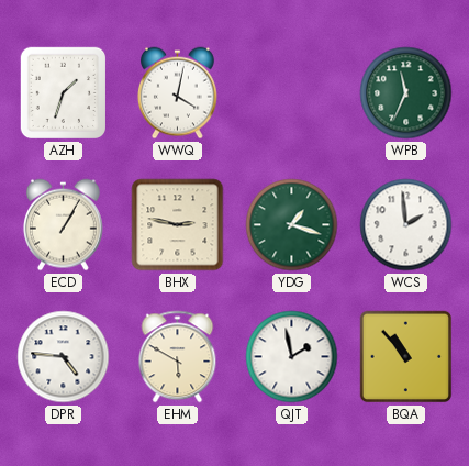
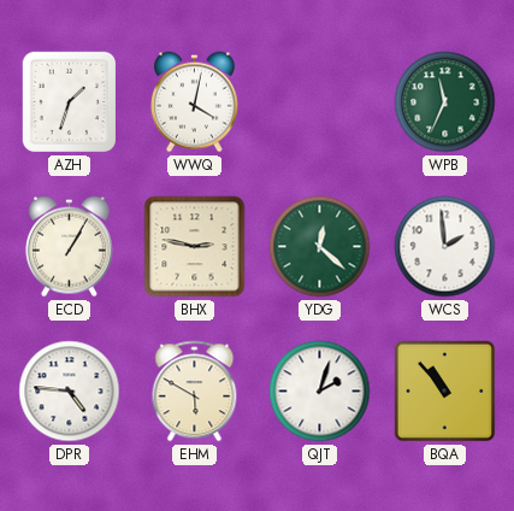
YDG: 1:18 -> 12:22
QJT: 1:58 -> 2:03
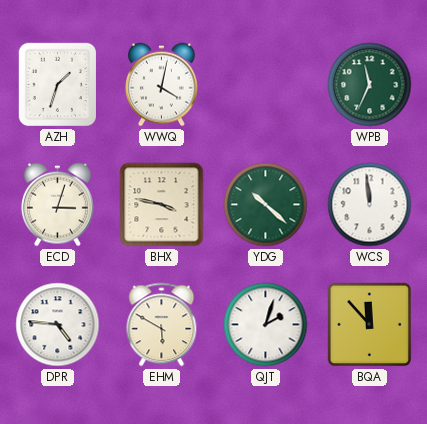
ECD: 1:05 -> 3:03
BHX: 2:47 -> 3:47
YDG: 12:22 -> 10:22
WCS: 1:59 -> 11:59
BQA: 10:53 -> 11:53
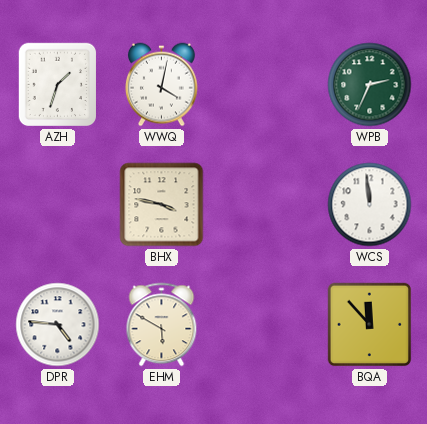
WPB: 11:34 -> 2:34
ECD: 3:03 -> none
YDG: 10:22 -> none
QJT: 2:03 -> none
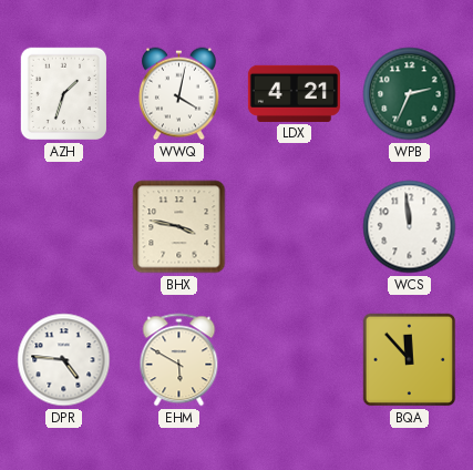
LDX: none -> 4:21
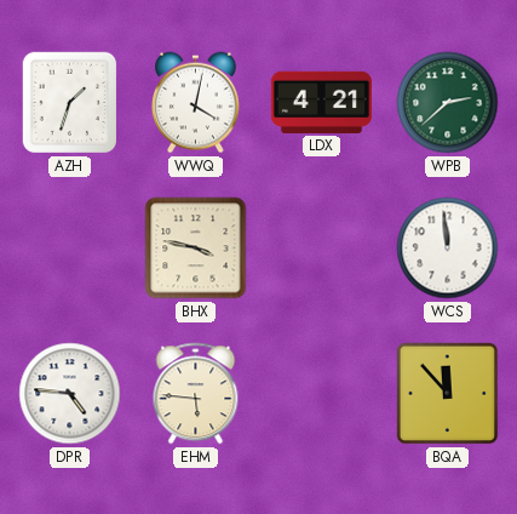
WPB: 2:34 -> 2:38
EHM: 5:50 -> 5:46
